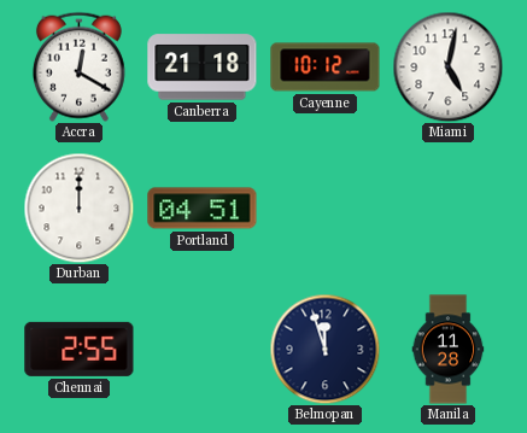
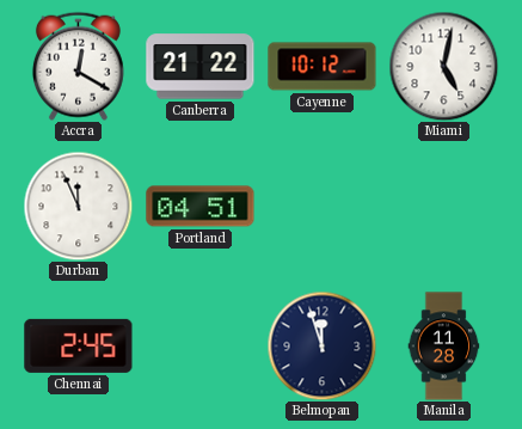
Canberra: 21:18 -> 21:22
Durban: 12:00 -> 11:56
Chennai: 2:55 -> 2:45
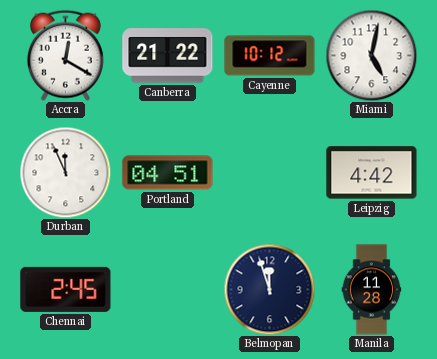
Leipzig: none -> 4:42
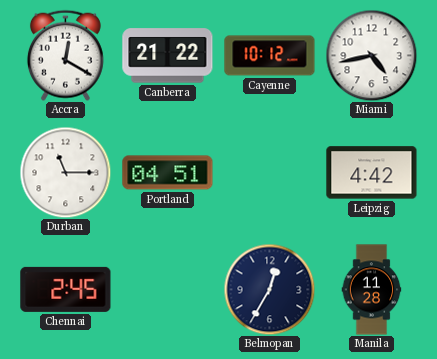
Miami: 5:02 -> 4:43
Durban: 11:56 -> 11:15
Belmopan: 11:57 -> 12:35
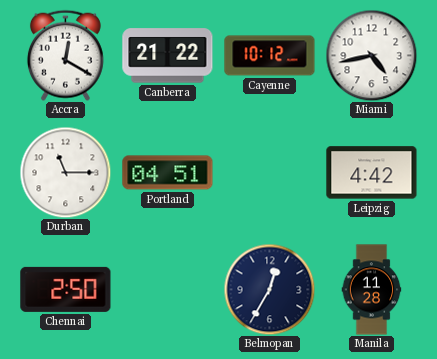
Chennai: 2:45 -> 2:50
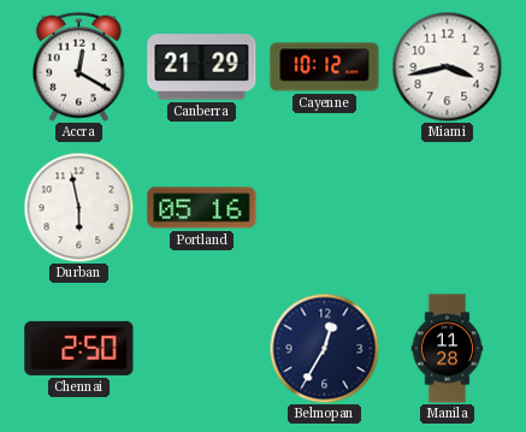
Canberra: 21:22 -> 21:29
Miami: 4:43 -> 3:43
Durban: 11:15 -> 5:58
Portland: 04:51 -> 05:16
Leipzig: 4:42 -> none
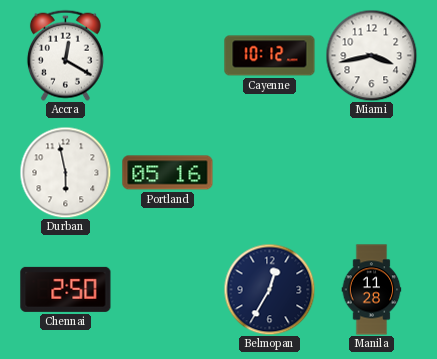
Canberra: 21:29 -> none
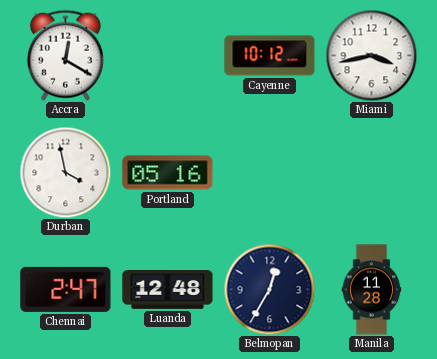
Durban: 5:58 -> 3:58
Chennai: 2:50 -> 2:47
Luanda: none -> 12:48
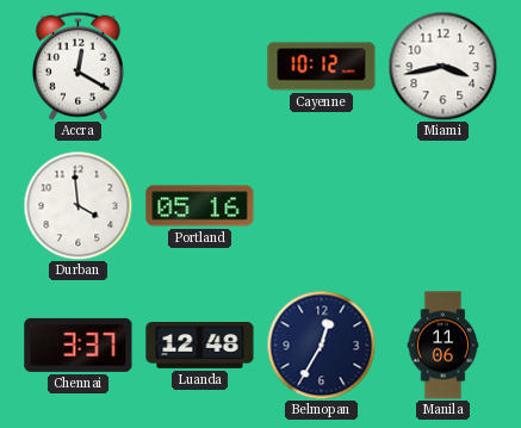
Durban: 3:58 -> 3:59
Chennai: 2:47 -> 3:37
Manila: 11:28 -> 11:06
